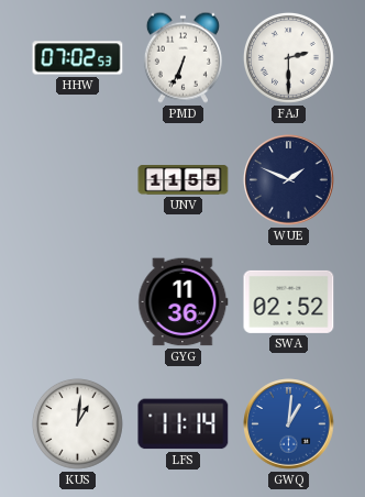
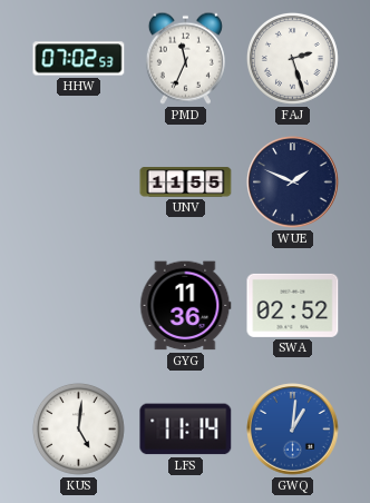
PMD: 6:34 -> 11:34
FAJ: 2:30 -> 2:27
KUS: 1:01 -> 5:01
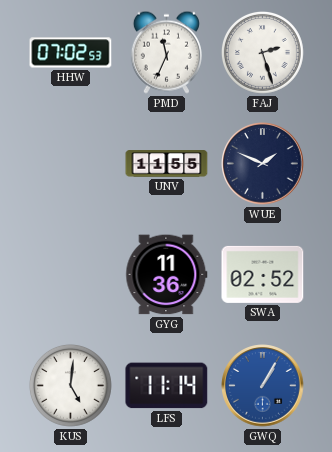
GWQ: 1:01 -> 1:05
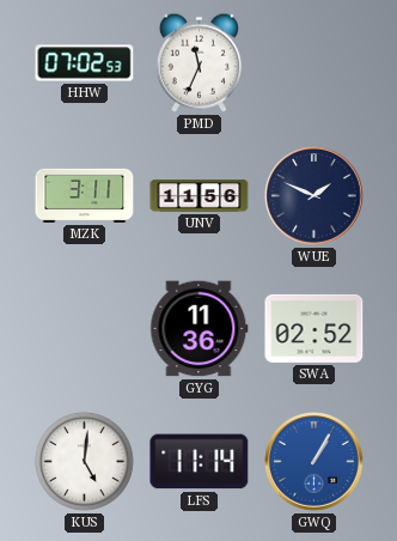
FAJ: 2:27 -> none
MZK: none -> 3:11
UNV: 11:55 -> 11:56
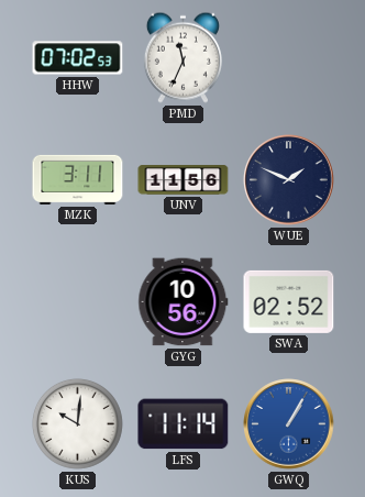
GYG: 11:36 -> 10:56
KUS: 5:01 -> 10:01
